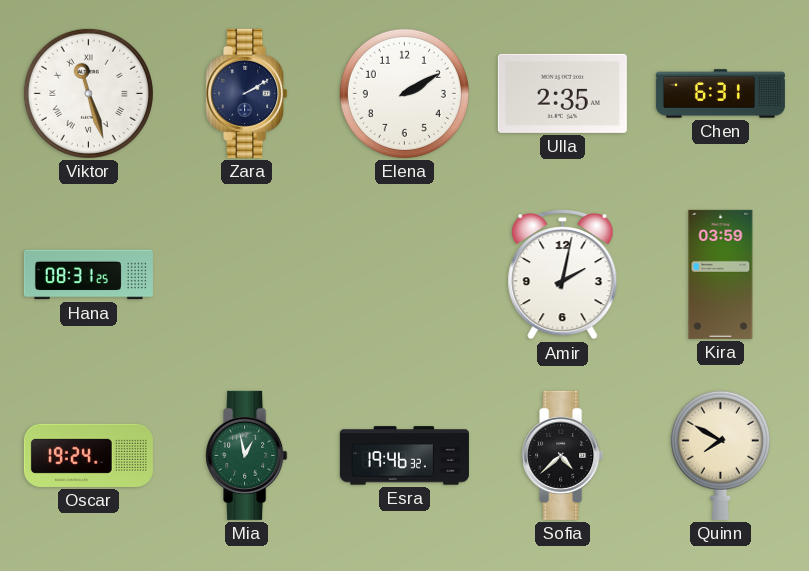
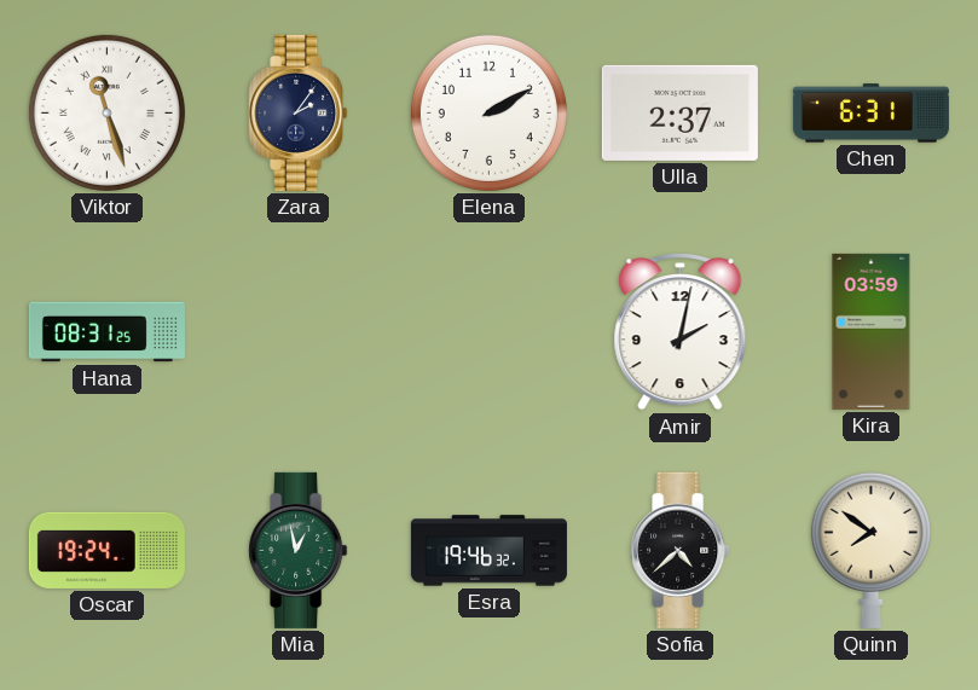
Zara: 2:10 -> 2:06
Ulla: 2:35 -> 2:37
Quinn: 7:50 -> 7:51
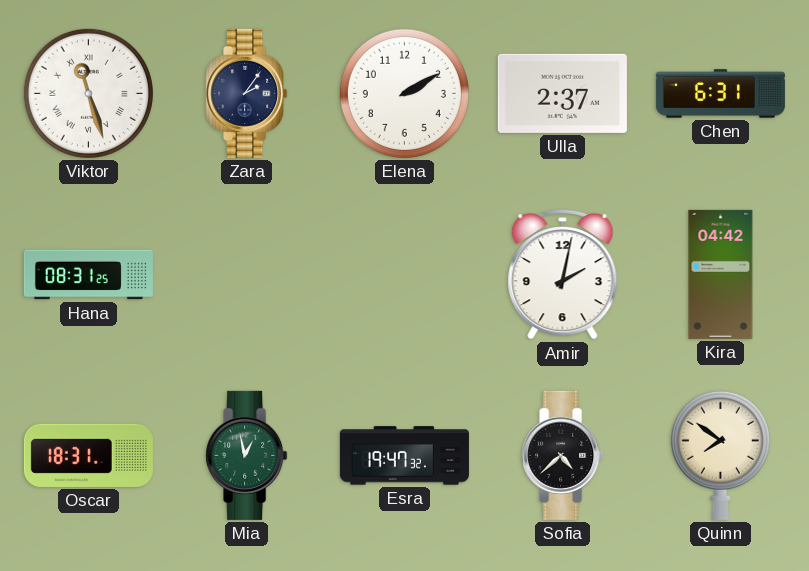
Kira: 03:59 -> 04:42
Oscar: 19:24 -> 18:31
Esra: 19:46 -> 19:47
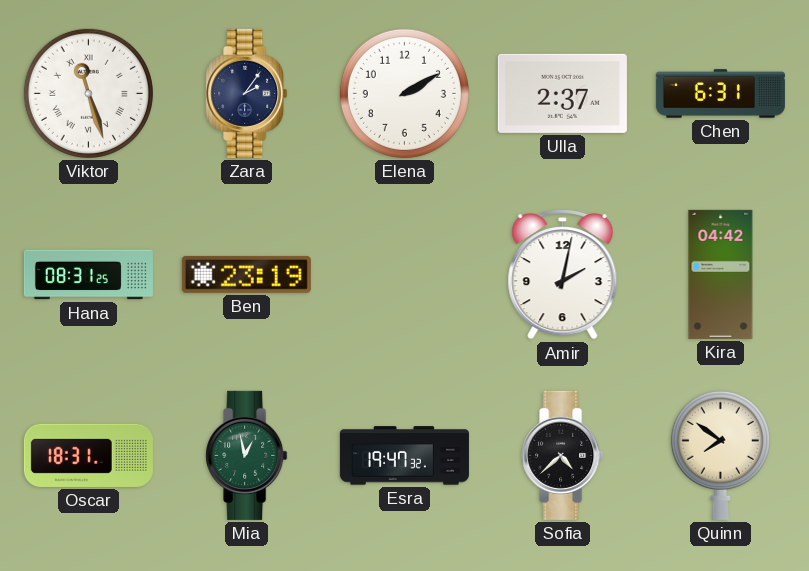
Ben: none -> 23:19
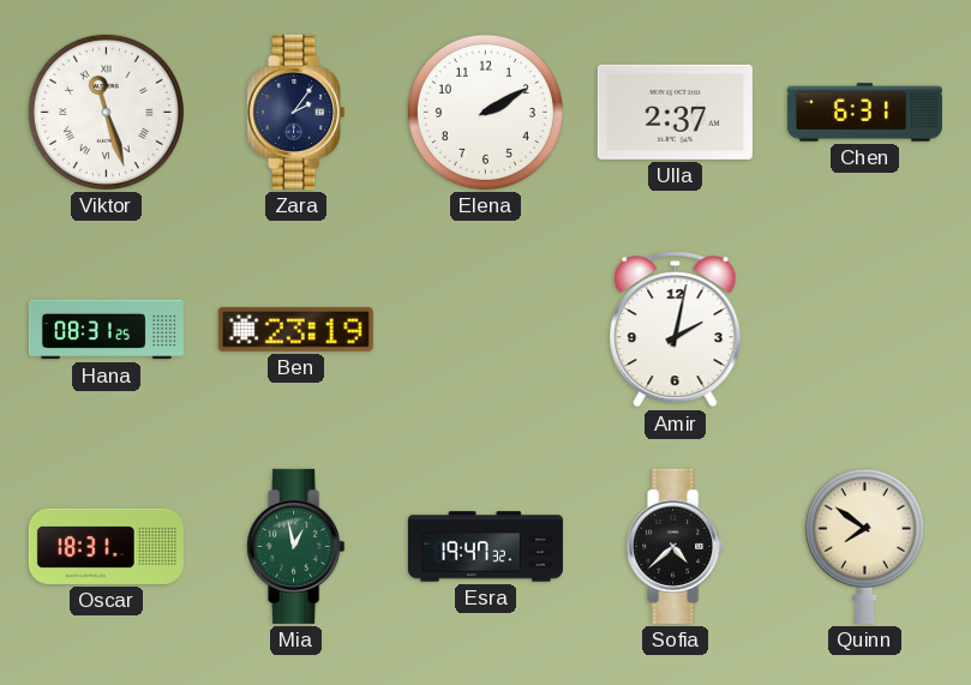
Kira: 04:42 -> none
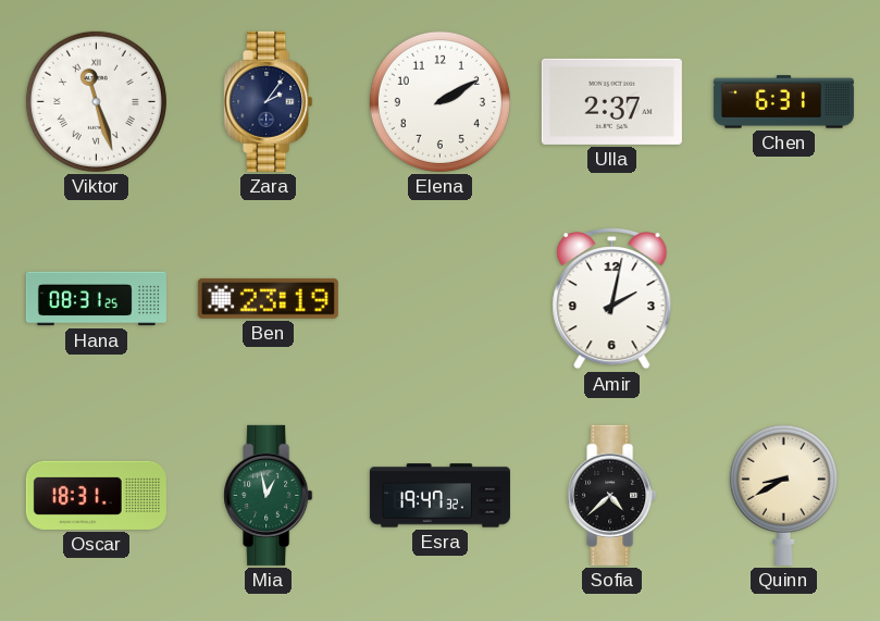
Quinn: 7:51 -> 8:40
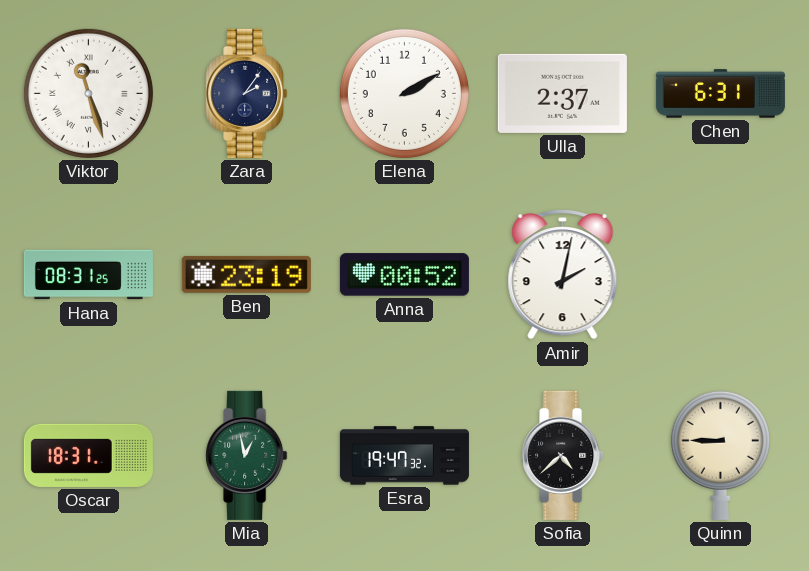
Anna: none -> 00:52
Quinn: 8:40 -> 8:45
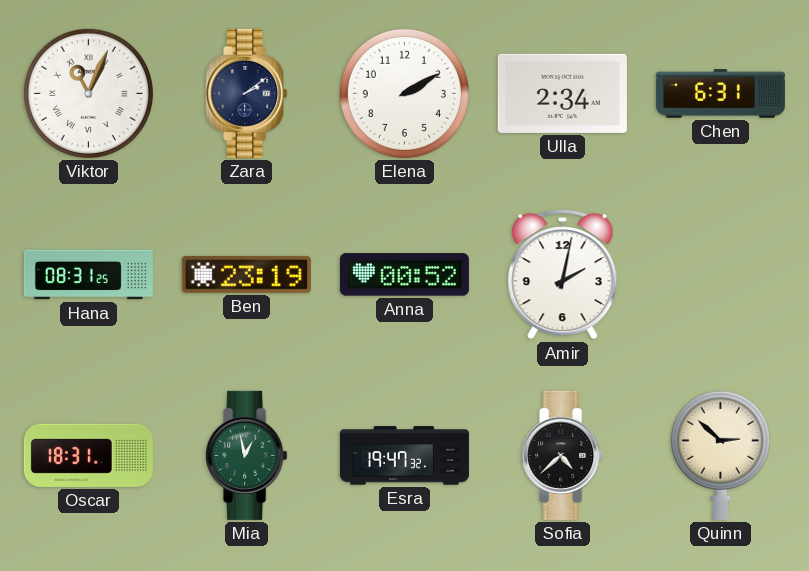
Viktor: 11:27 -> 11:04
Zara: 2:06 -> 2:09
Ulla: 2:37 -> 2:34
Quinn: 8:45 -> 2:52
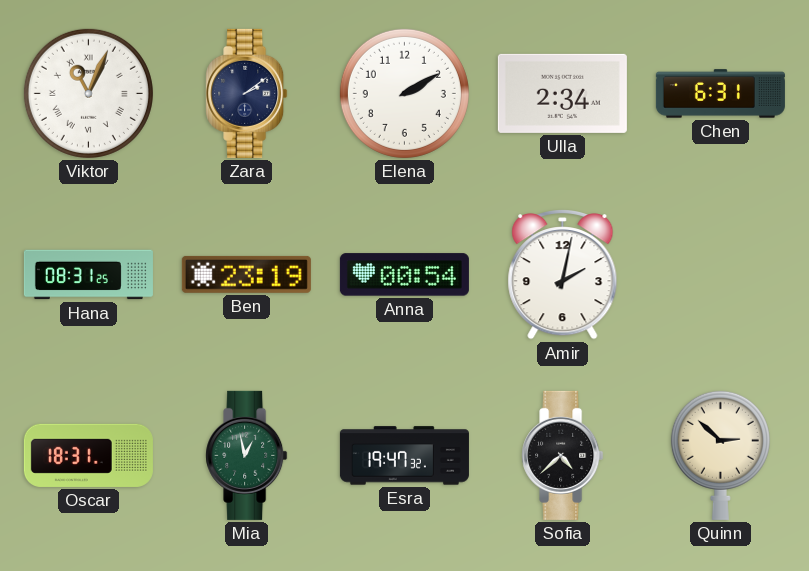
Anna: 00:52 -> 00:54
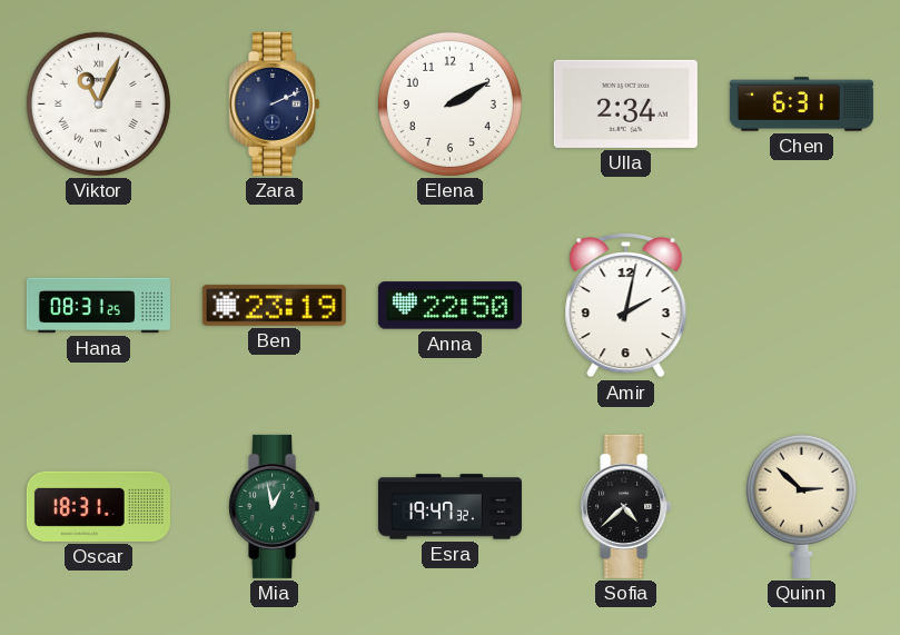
Zara: 2:09 -> 2:11
Anna: 00:54 -> 22:50
